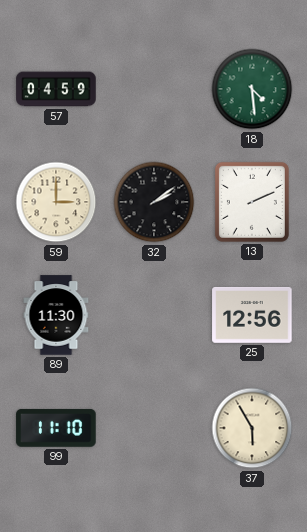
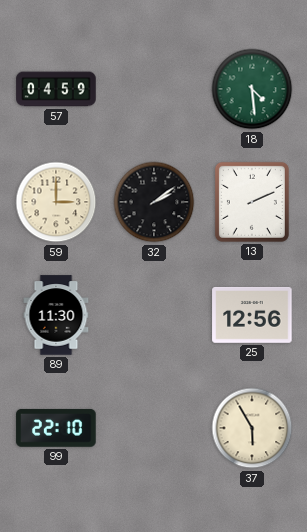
99: 11:10 -> 22:10
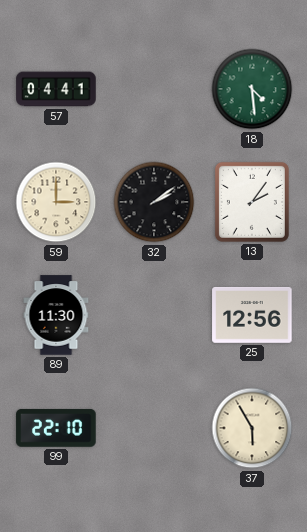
57: 04:59 -> 04:41
13: 2:11 -> 2:06
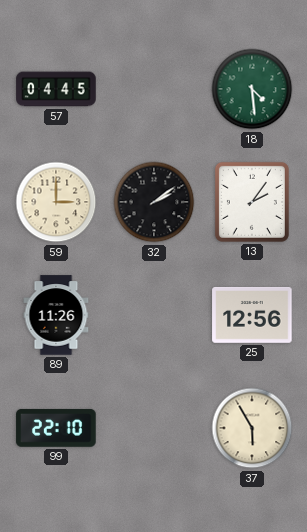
57: 04:41 -> 04:45
89: 11:30 -> 11:26
